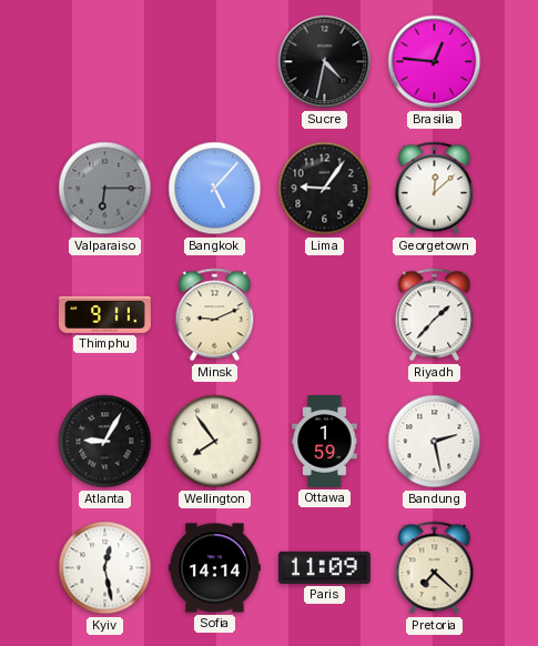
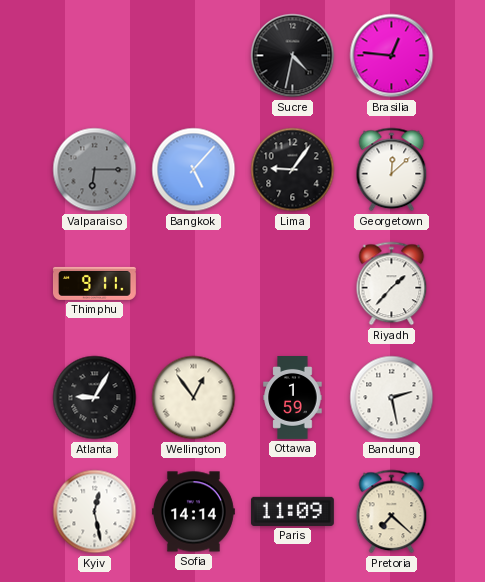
Minsk: 9:11 -> none
Wellington: 7:54 -> 12:54
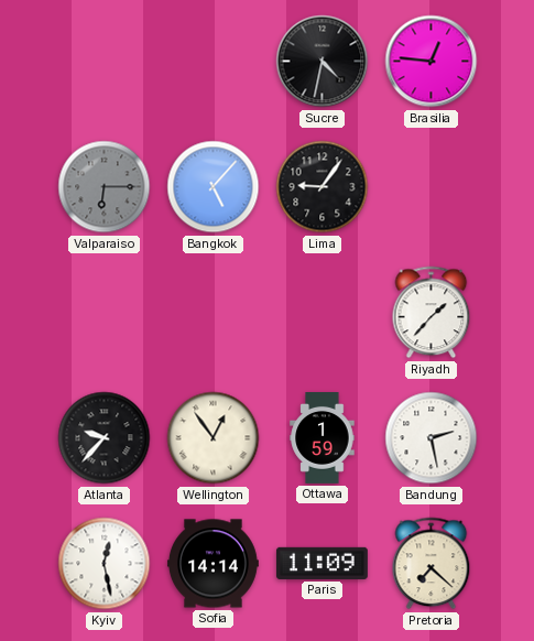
Georgetown: 12:08 -> none
Thimphu: 9:11 -> none
Atlanta: 9:05 -> 9:37
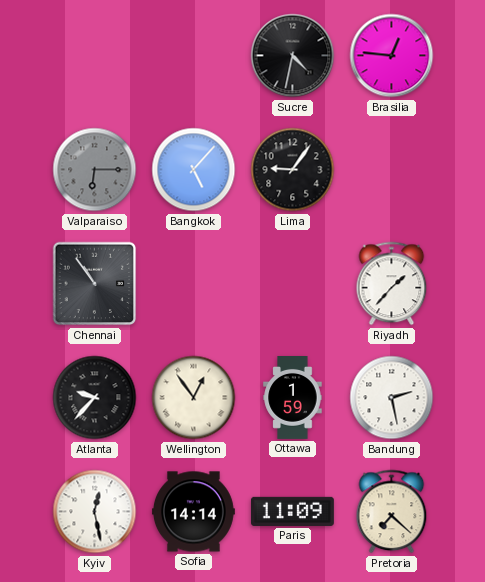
Chennai: none -> 10:54
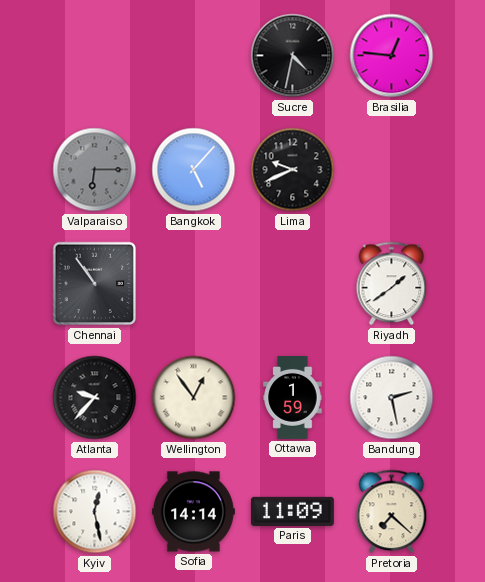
Lima: 9:06 -> 9:41
Riyadh: 1:37 -> 1:39
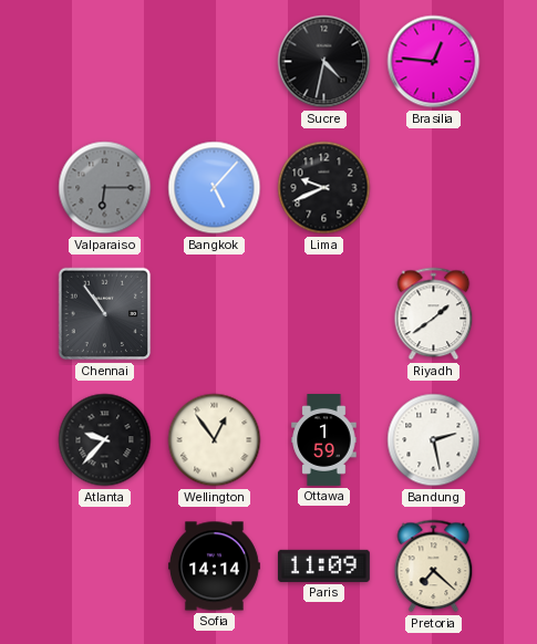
Kyiv: 12:28 -> none
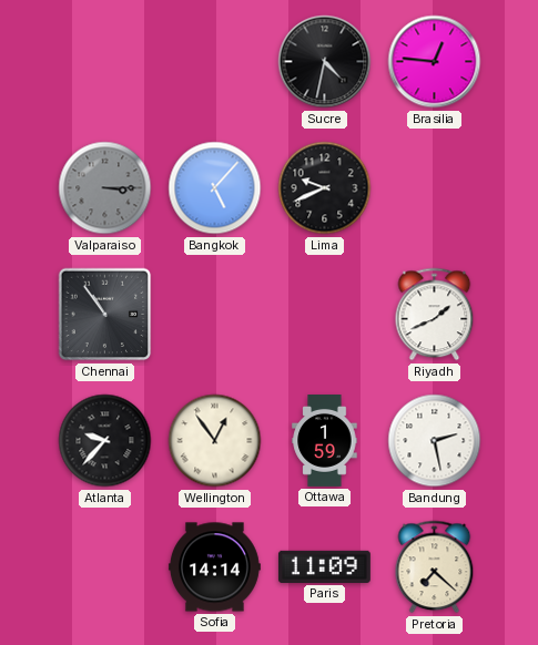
Valparaiso: 6:15 -> 3:15
Riyadh: 1:39 -> 1:41
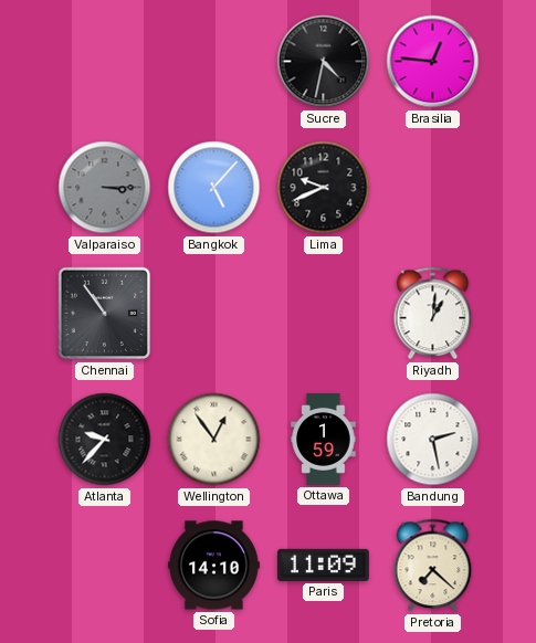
Riyadh: 1:41 -> 1:01
Sofia: 14:14 -> 14:10
